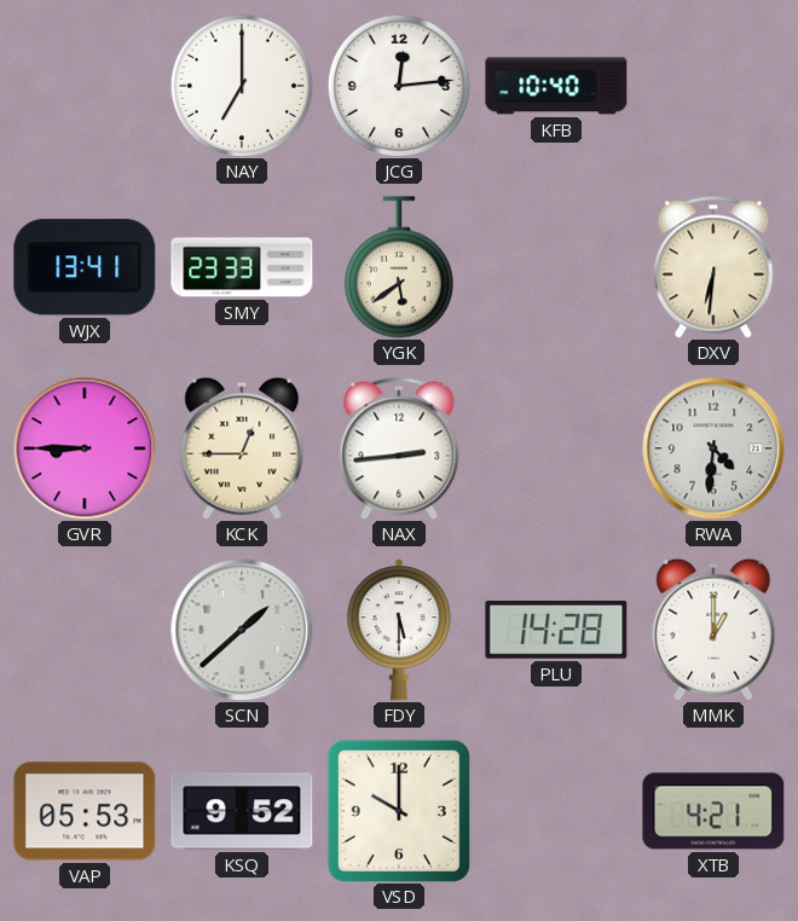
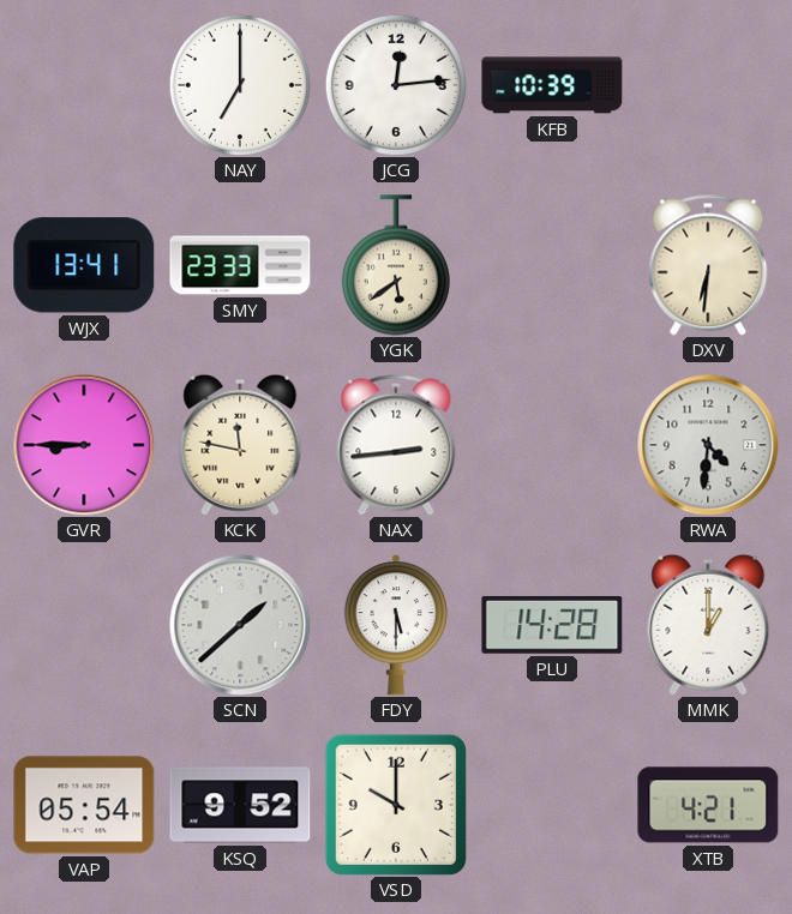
KFB: 10:40 -> 10:39
KCK: 12:45 -> 11:47
VAP: 05:53 -> 05:54
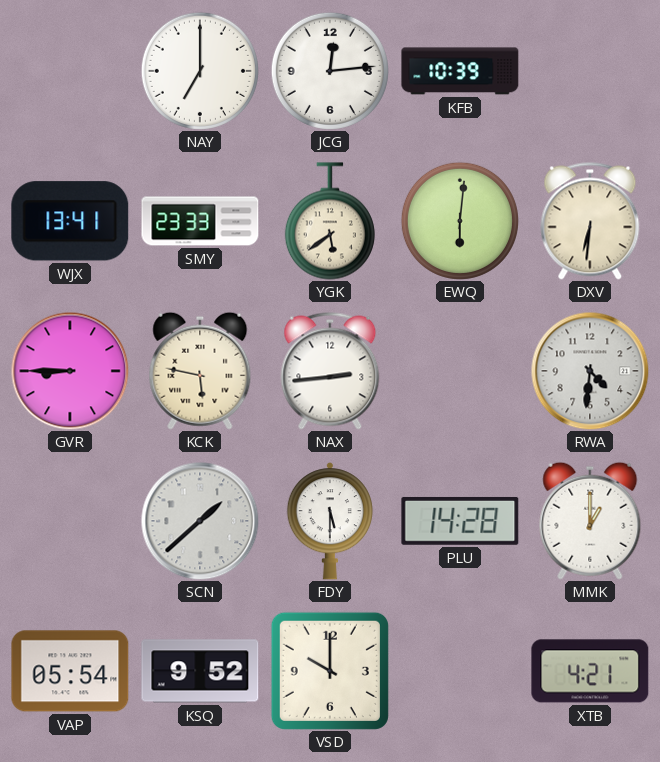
EWQ: none -> 6:01
KCK: 11:47 -> 5:47
